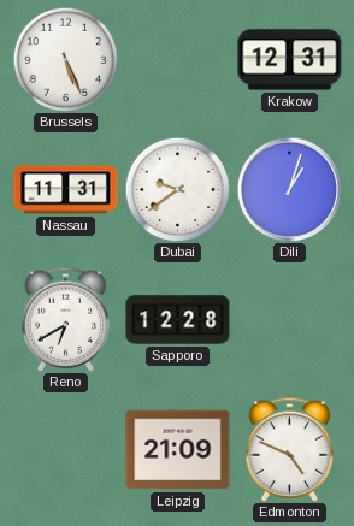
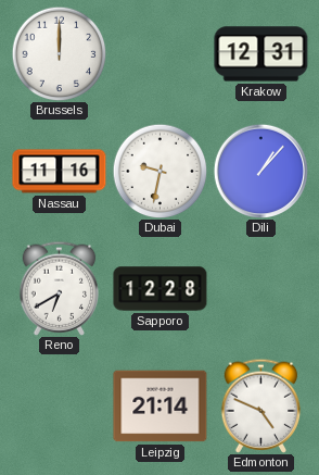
Brussels: 5:26 -> 12:00
Nassau: 11:31 -> 11:16
Dubai: 9:39 -> 9:32
Dili: 1:03 -> 1:07
Leipzig: 21:09 -> 21:14
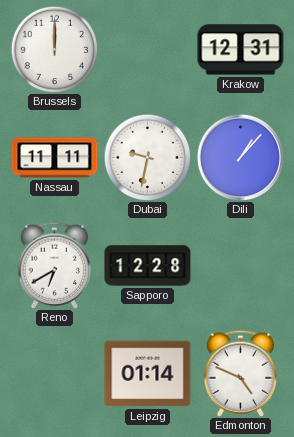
Nassau: 11:16 -> 11:11
Leipzig: 21:14 -> 01:14
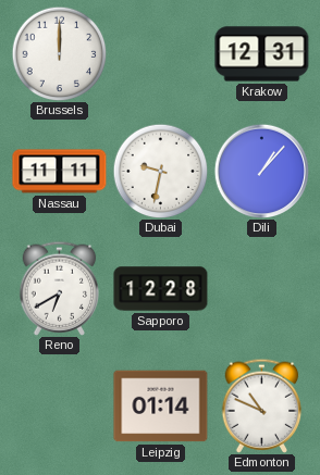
Edmonton: 4:49 -> 10:49
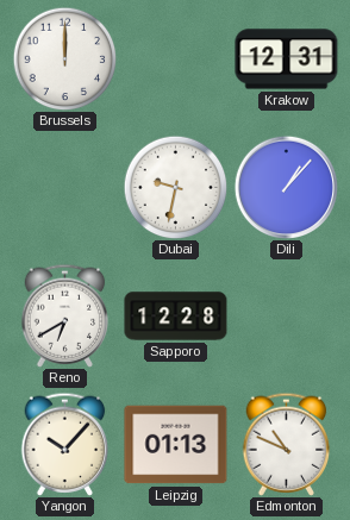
Nassau: 11:11 -> none
Yangon: none -> 10:07
Leipzig: 01:14 -> 01:13
